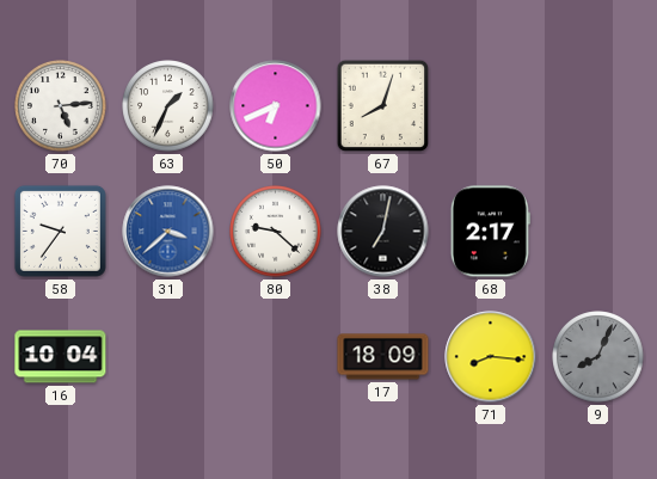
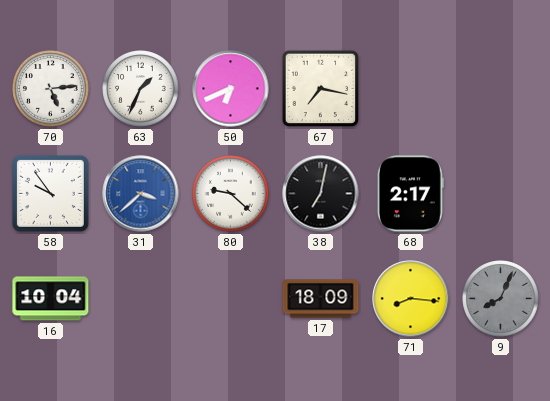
67: 8:03 -> 7:17
58: 9:36 -> 9:54
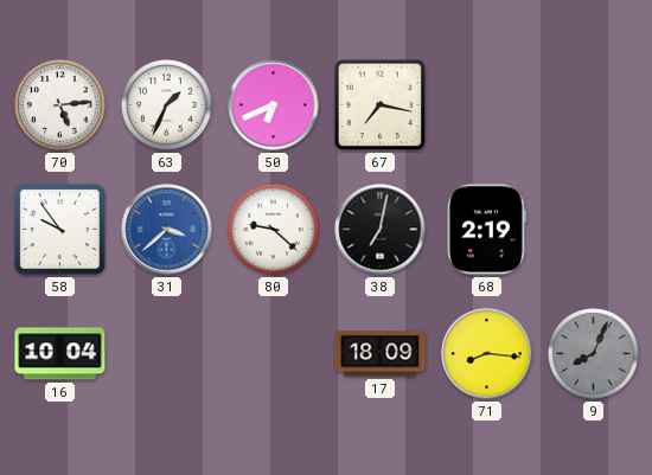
68: 2:17 -> 2:19
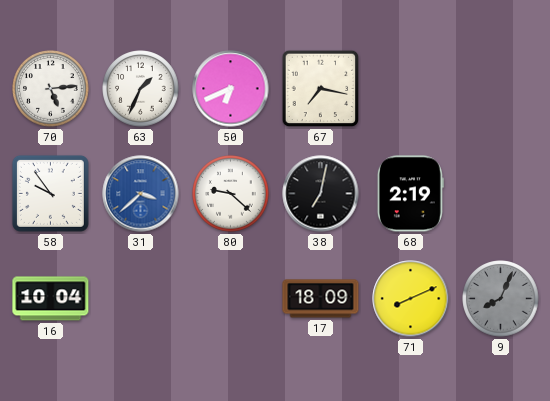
71: 8:16 -> 8:11
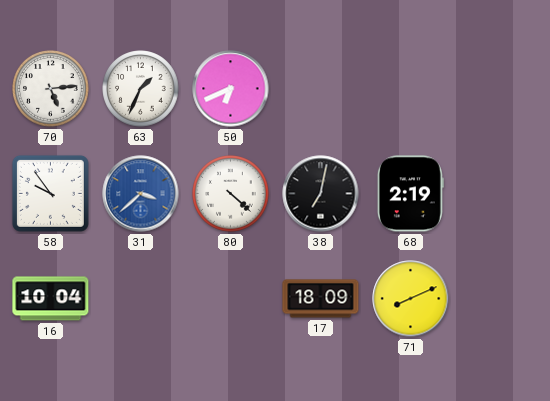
67: 7:17 -> none
80: 9:22 -> 4:22
9: 8:04 -> none
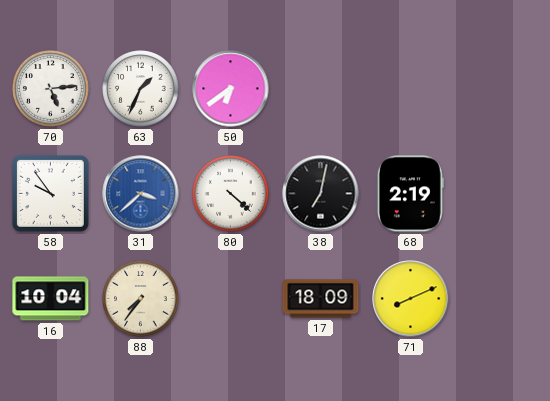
50: 6:41 -> 6:39
88: none -> 7:36
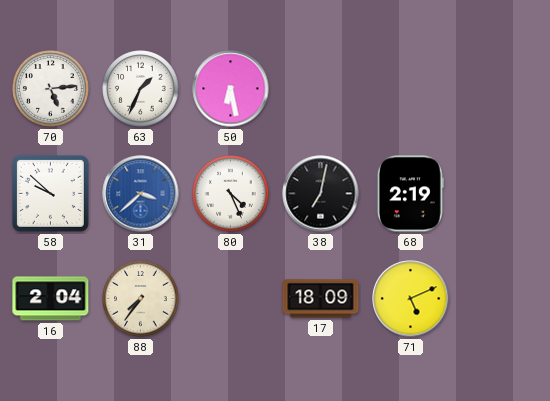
50: 6:39 -> 6:28
58: 9:54 -> 9:52
80: 4:22 -> 4:26
16: 10:04 -> 2:04
71: 8:11 -> 5:11
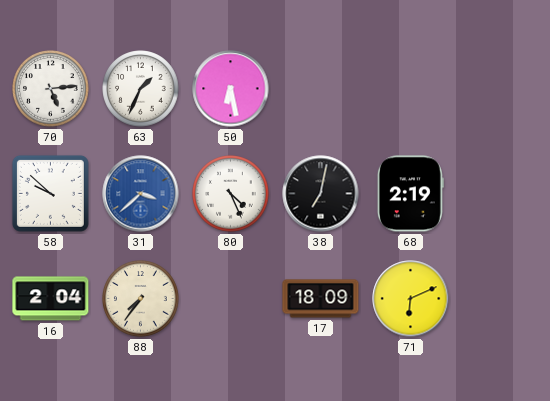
71: 5:11 -> 6:11
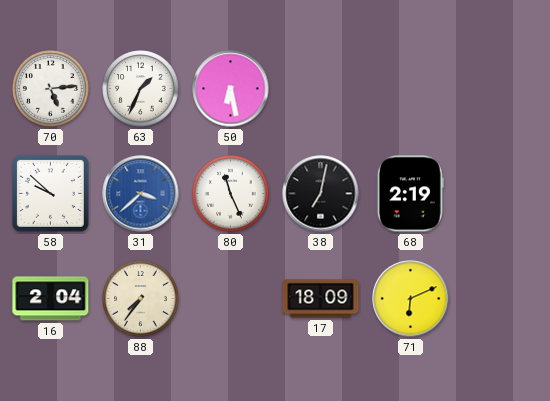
80: 4:26 -> 11:26
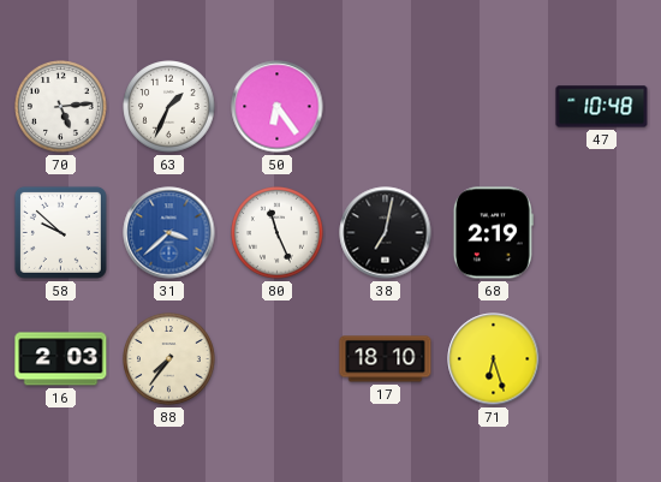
50: 6:28 -> 6:24
47: none -> 10:48
16: 2:04 -> 2:03
17: 18:09 -> 18:10
71: 6:11 -> 6:27
